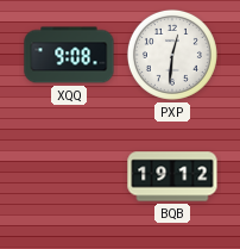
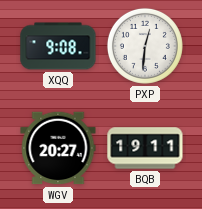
WGV: none -> 20:27
BQB: 19:12 -> 19:11
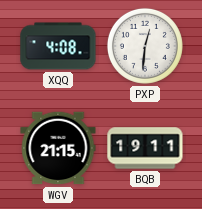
XQQ: 9:08 -> 4:08
WGV: 20:27 -> 21:15
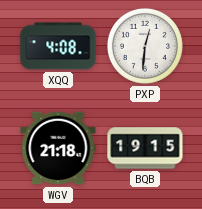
WGV: 21:15 -> 21:18
BQB: 19:11 -> 19:15
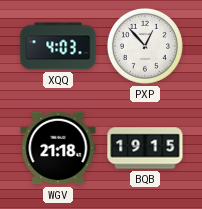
XQQ: 4:08 -> 4:03
PXP: 12:31 -> 12:53
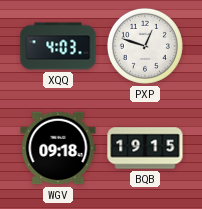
PXP: 12:53 -> 12:48
WGV: 21:18 -> 09:18
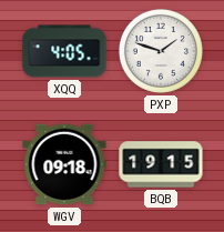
XQQ: 4:03 -> 4:05
PXP: 12:48 -> 1:48
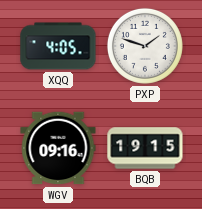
WGV: 09:18 -> 09:16
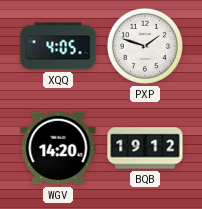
WGV: 09:16 -> 14:20
BQB: 19:15 -> 19:12
